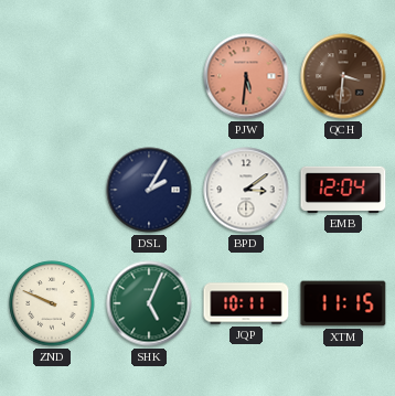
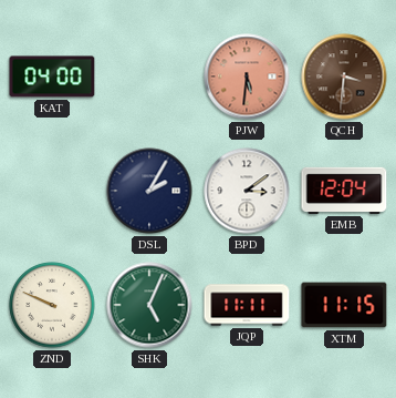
KAT: none -> 04:00
JQP: 10:11 -> 11:11
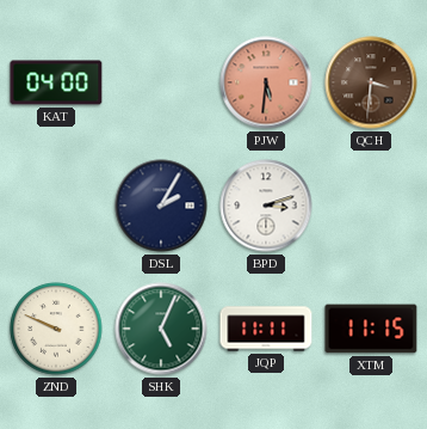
BPD: 3:09 -> 3:12
EMB: 12:04 -> none
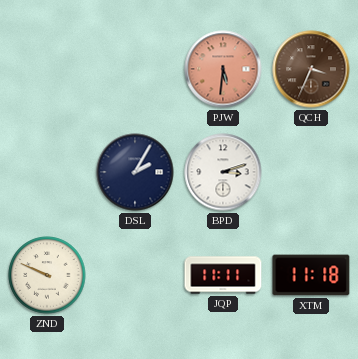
KAT: 04:00 -> none
QCH: 3:31 -> 3:34
SHK: 5:04 -> none
XTM: 11:15 -> 11:18
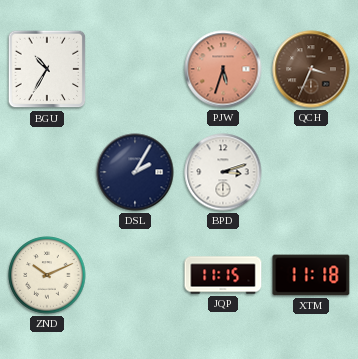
BGU: none -> 10:35
PJW: 5:31 -> 5:33
ZND: 9:49 -> 10:11
JQP: 11:11 -> 11:15
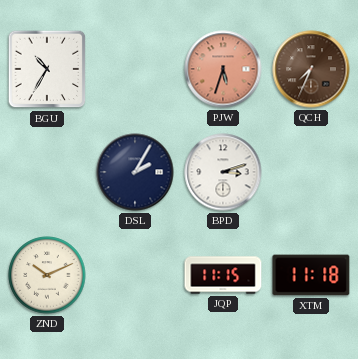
QCH: 3:34 -> 7:34
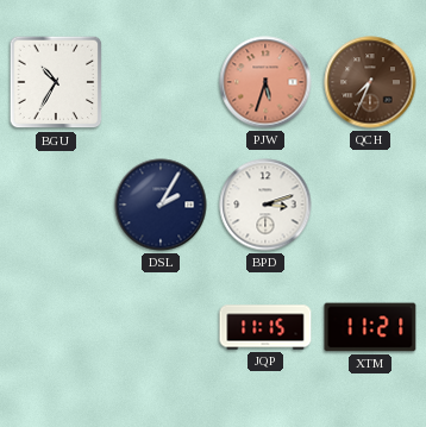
ZND: 10:11 -> none
XTM: 11:18 -> 11:21
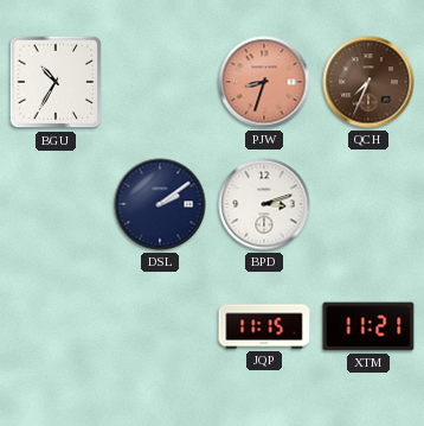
PJW: 5:33 -> 8:33
DSL: 2:05 -> 2:09
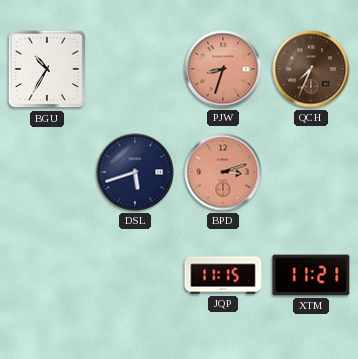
DSL: 2:09 -> 5:42
BPD dial: white -> salmon
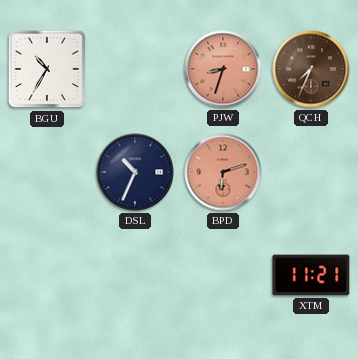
DSL: 5:42 -> 10:34
BPD: 3:12 -> 6:12
JQP: 11:15 -> none
